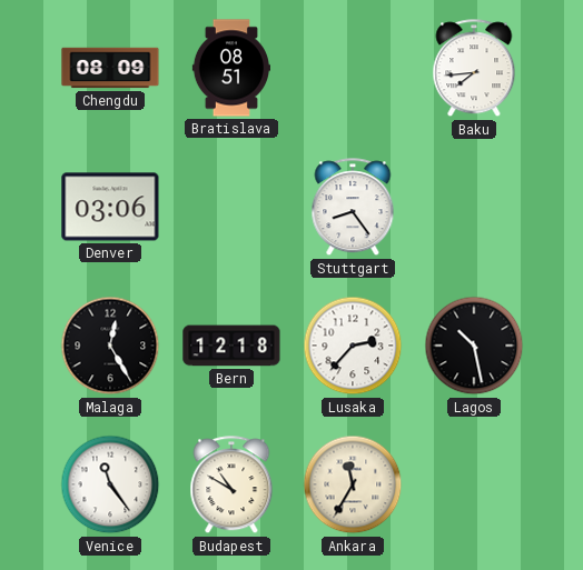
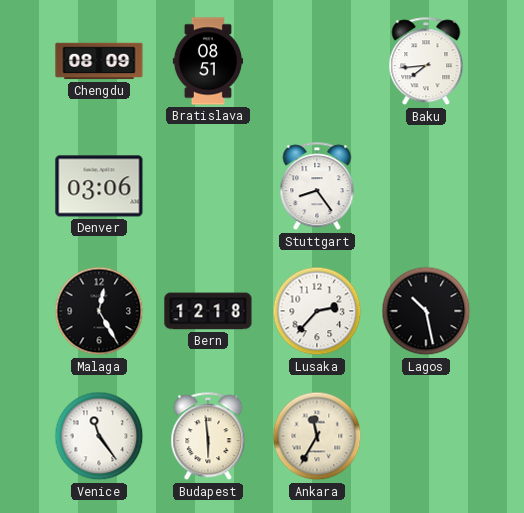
Budapest: 10:50 -> 5:59
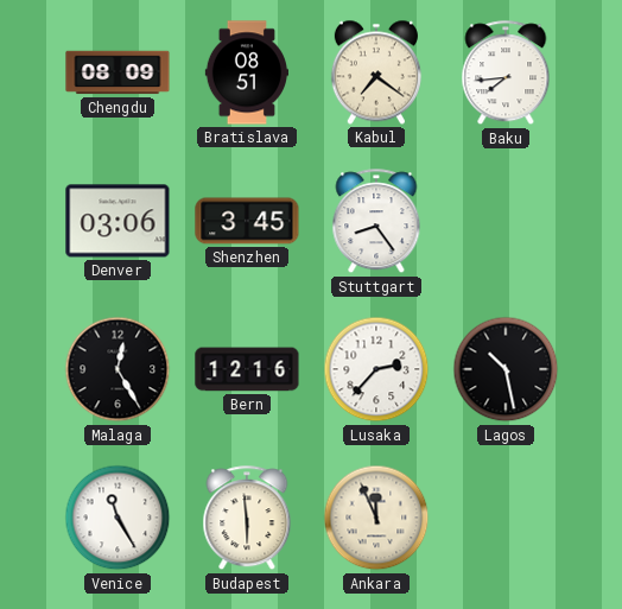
Kabul: none -> 7:21
Shenzhen: none -> 3:45
Bern: 12:18 -> 12:16
Venice: 11:24 -> 11:25
Ankara: 11:35 -> 11:56
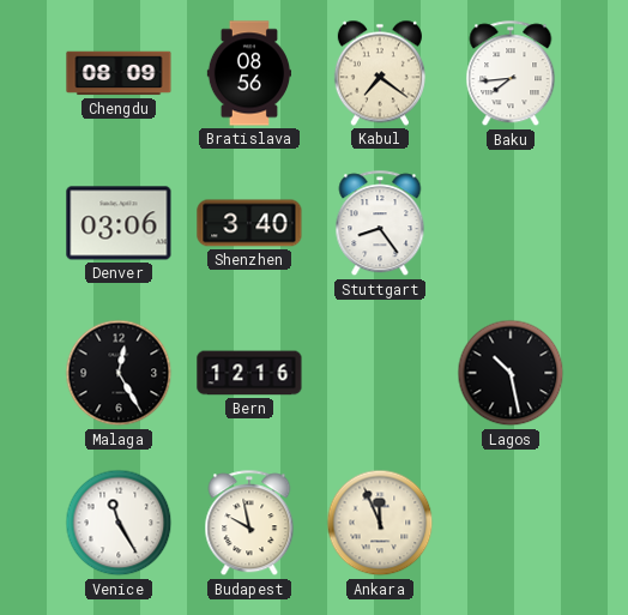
Bratislava: 08:51 -> 08:56
Shenzhen: 3:45 -> 3:40
Lusaka: 2:37 -> none
Budapest: 5:59 -> 9:58
